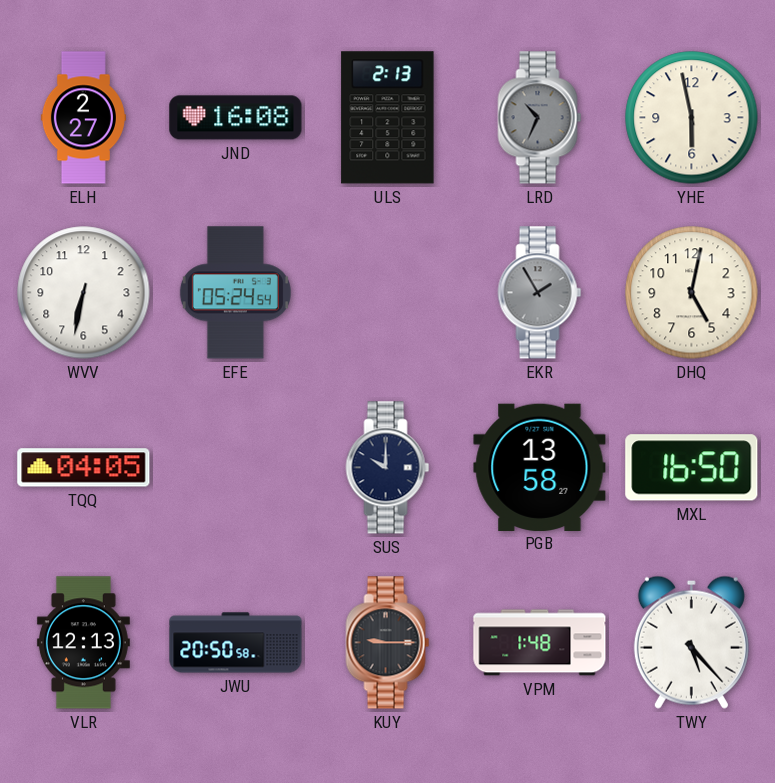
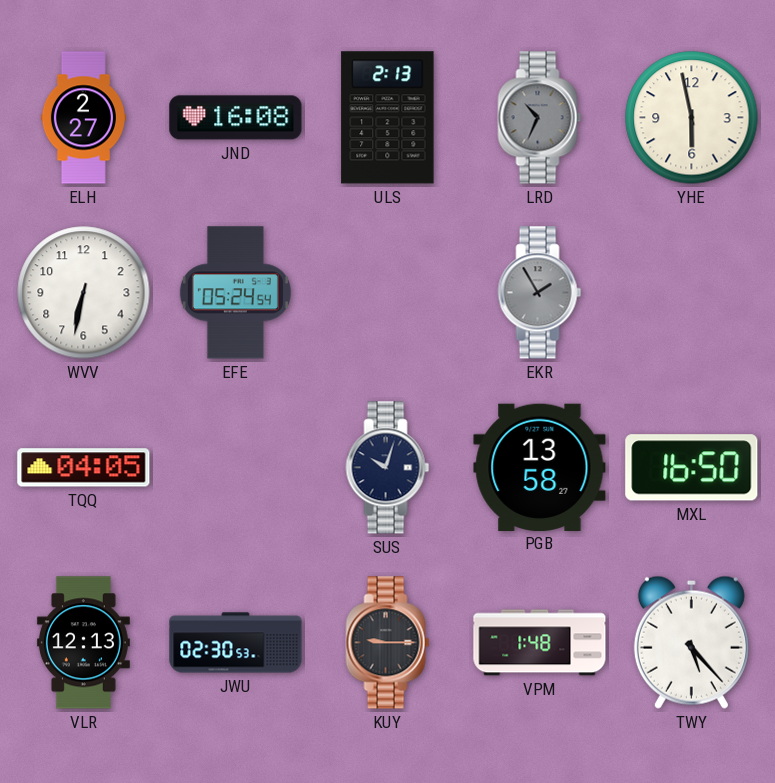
DHQ: 5:02 -> none
SUS: 10:00 -> 10:03
JWU: 20:50 -> 02:30
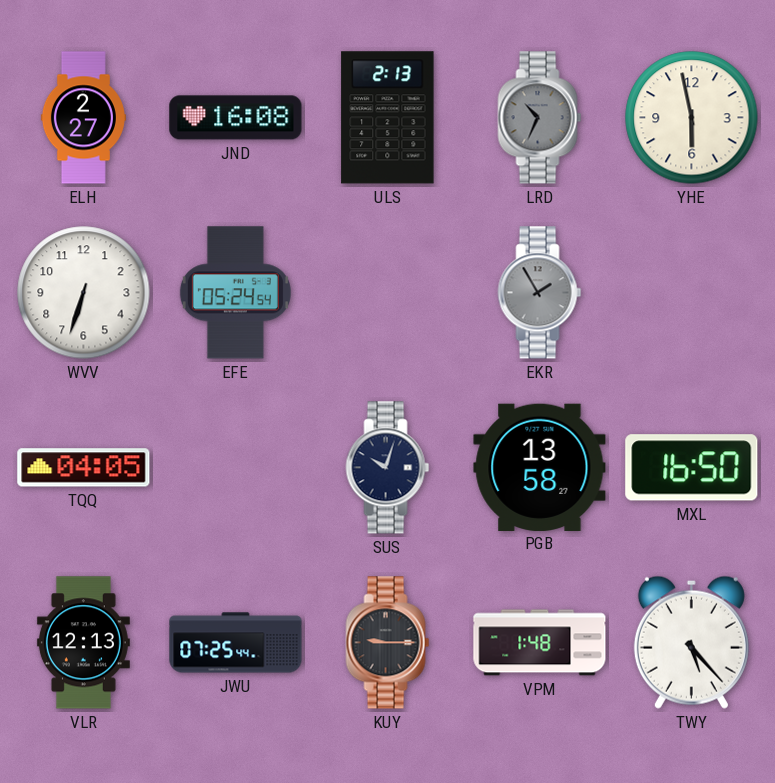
WVV: 6:32 -> 6:33
JWU: 02:30 -> 07:25
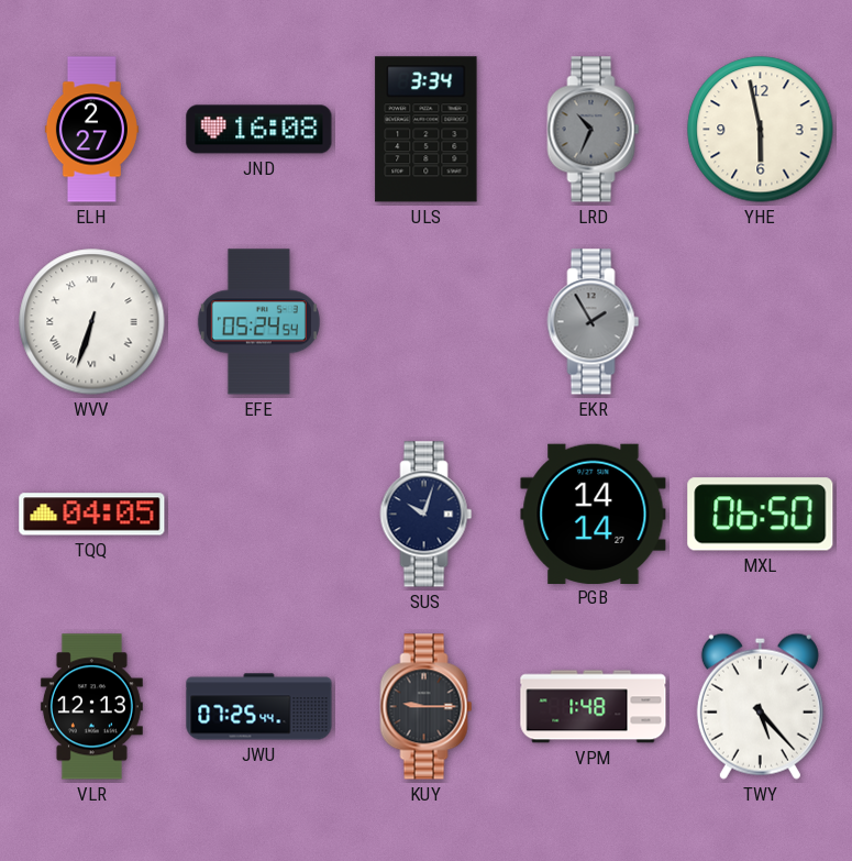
ULS: 2:13 -> 3:34
WVV numerals: Arabic -> Roman
PGB: 13:58 -> 14:14
MXL: 16:50 -> 06:50
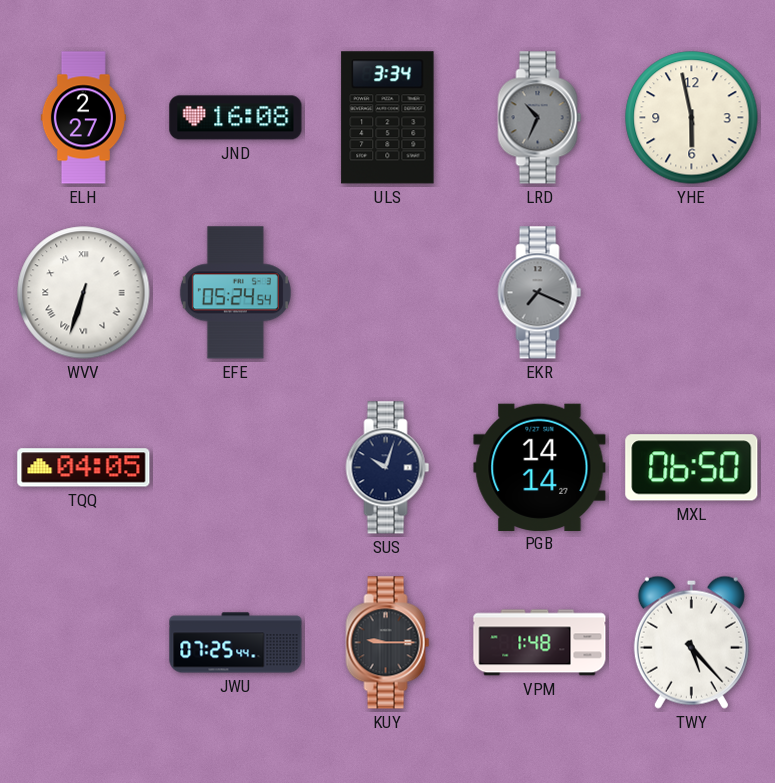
EKR: 1:55 -> 7:19
VLR: 12:13 -> none
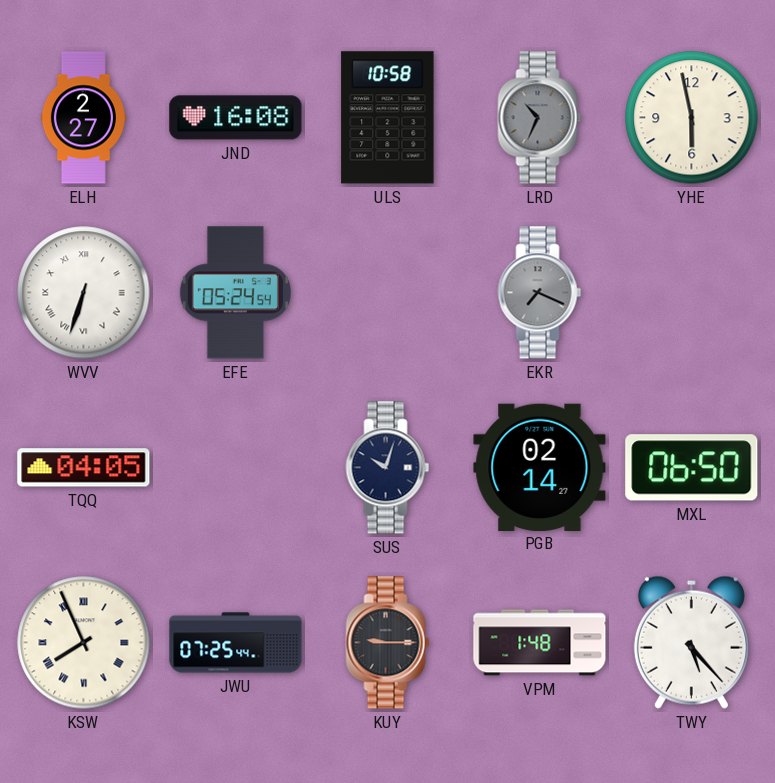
ULS: 3:34 -> 10:58
PGB: 14:14 -> 02:14
KSW: none -> 7:56
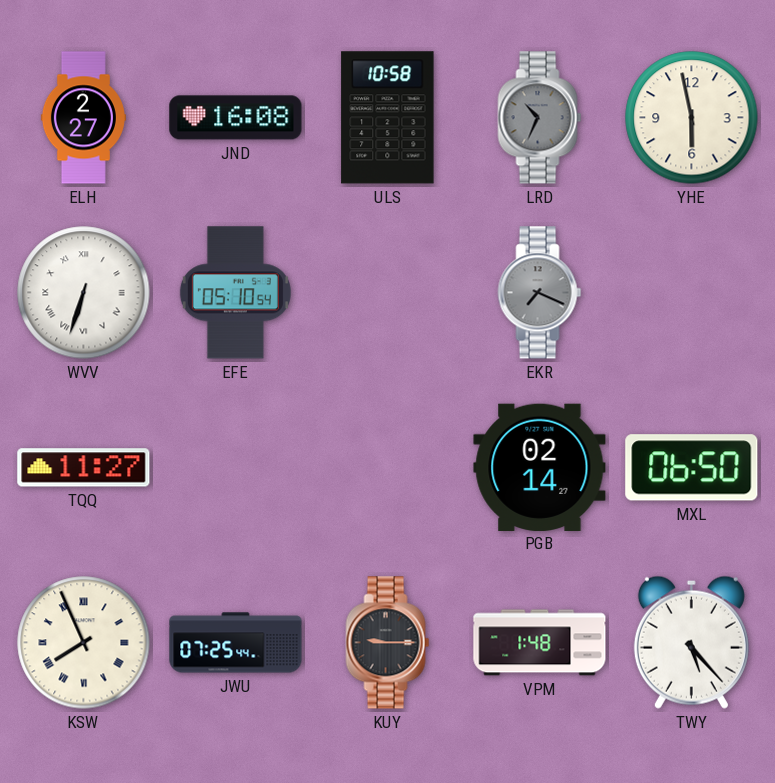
EFE: 05:24 -> 05:10
TQQ: 04:05 -> 11:27
SUS: 10:03 -> none
